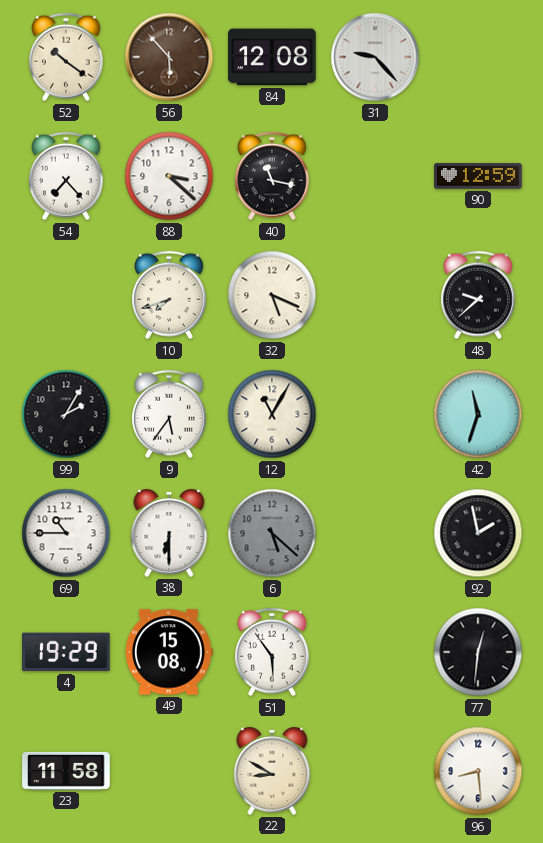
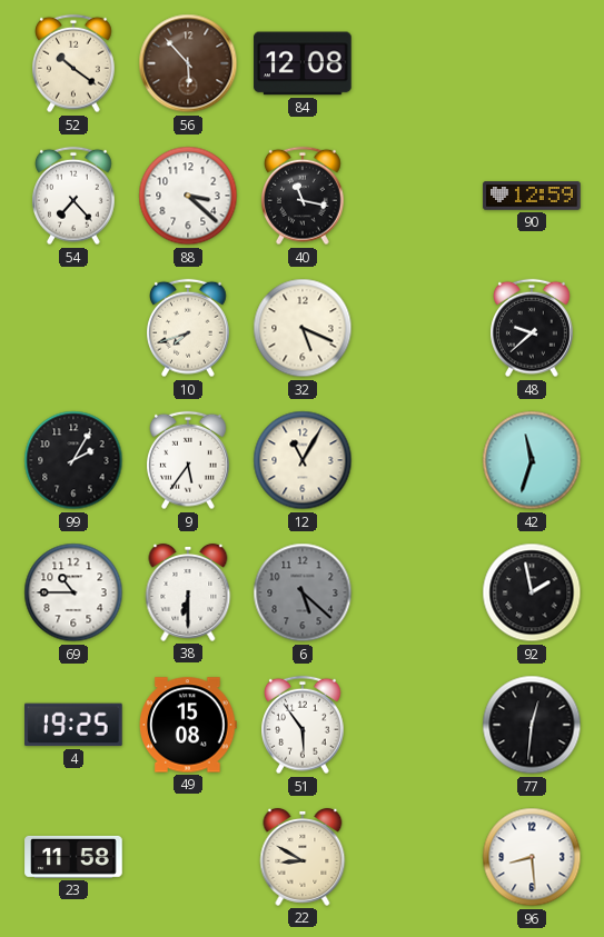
31: 9:23 -> none
4: 19:29 -> 19:25
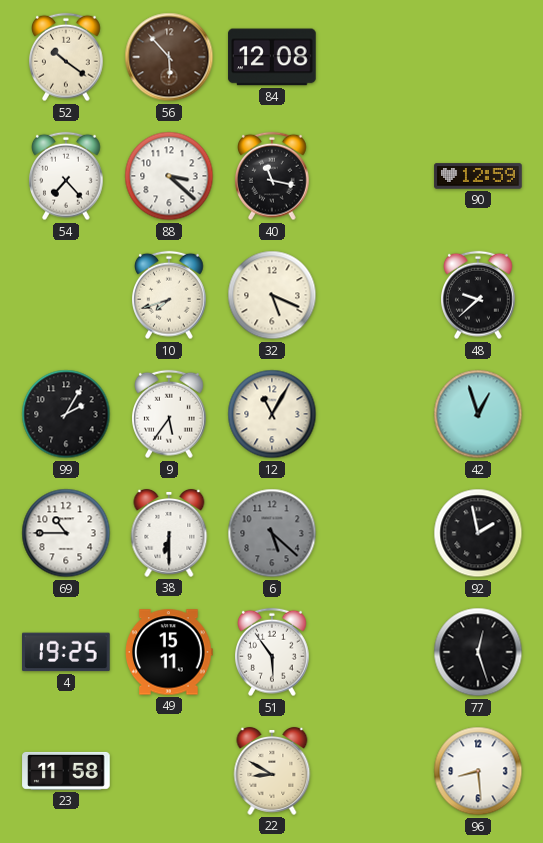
42: 11:33 -> 12:57
49: 15:08 -> 15:11
77: 12:31 -> 12:27
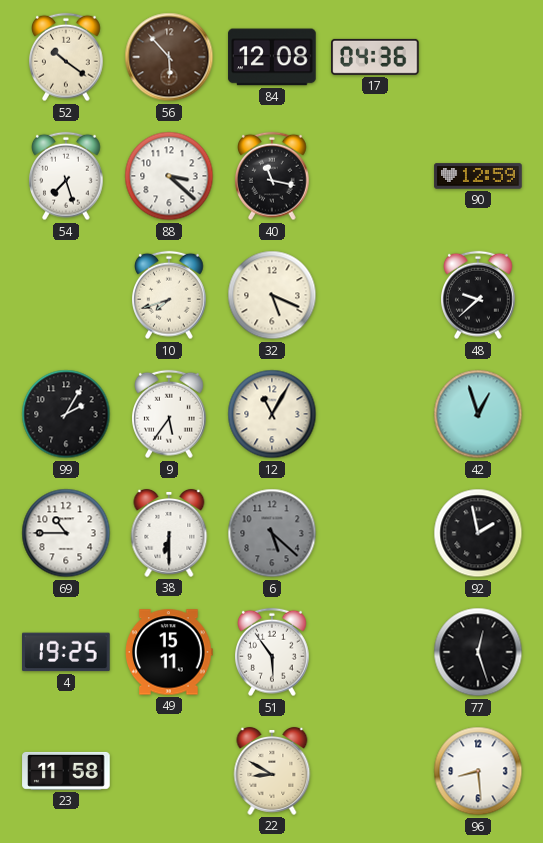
17: none -> 04:36
54: 7:23 -> 7:27
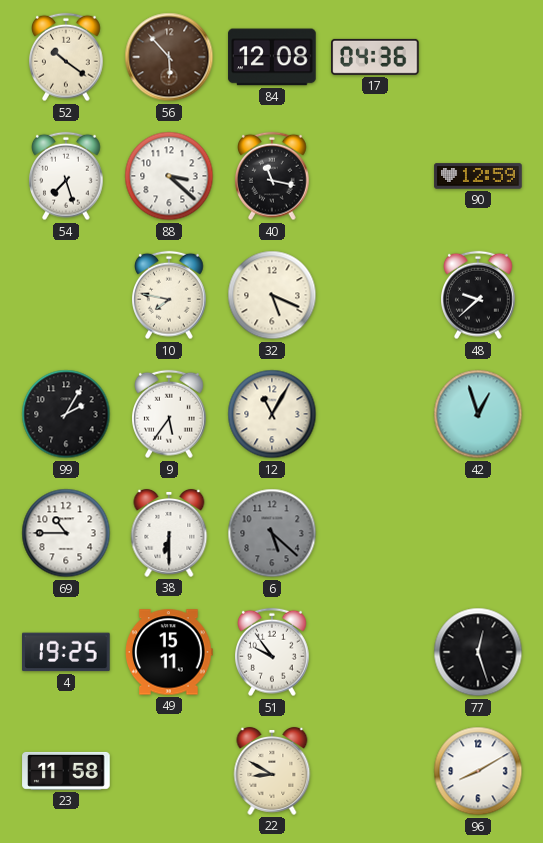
10: 7:42 -> 7:47
92: 1:58 -> none
51: 5:54 -> 9:54
96: 8:29 -> 8:10
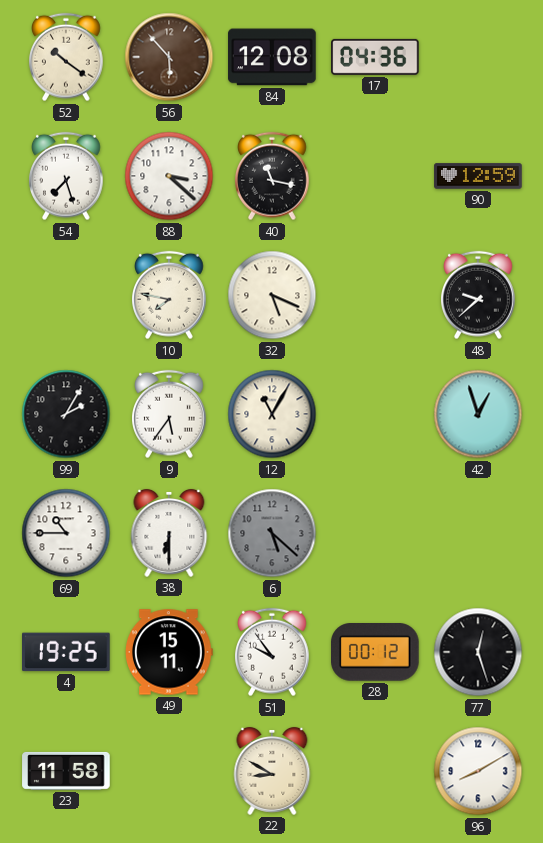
28: none -> 00:12
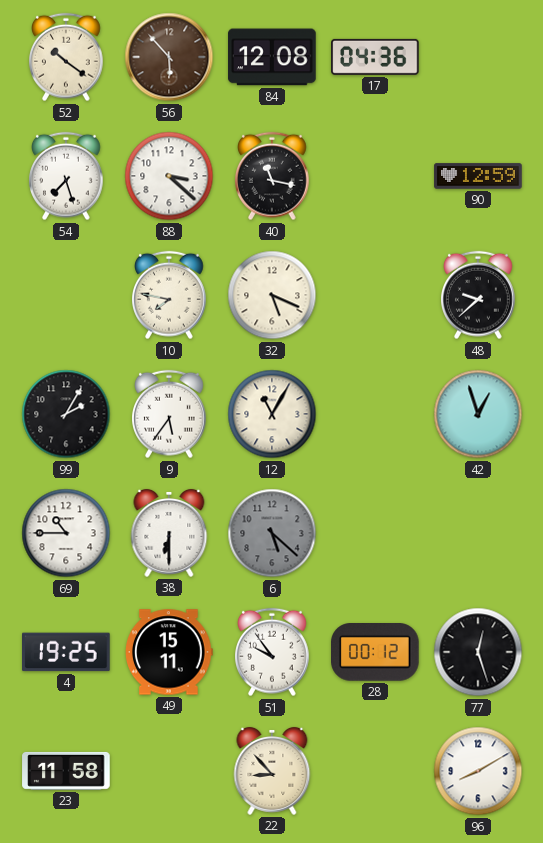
22: 8:50 -> 8:53
